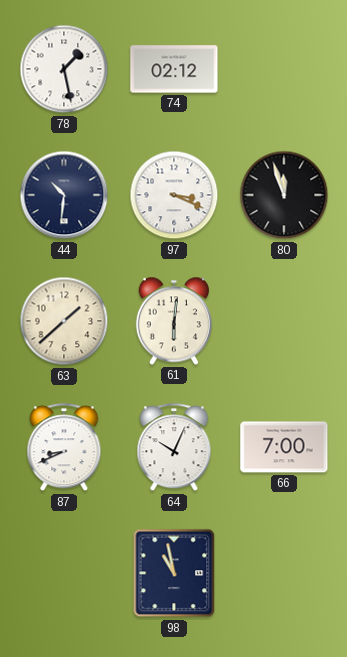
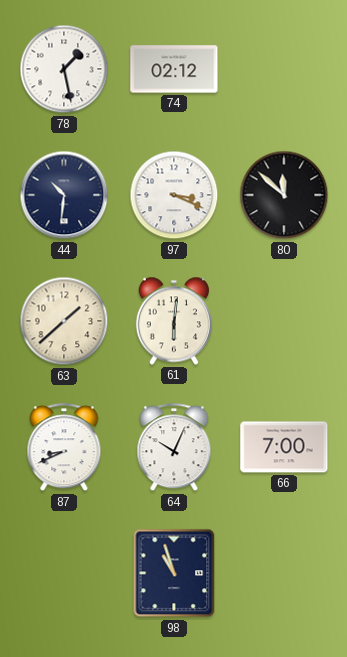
80: 11:57 -> 11:52
98: 10:58 -> 10:57
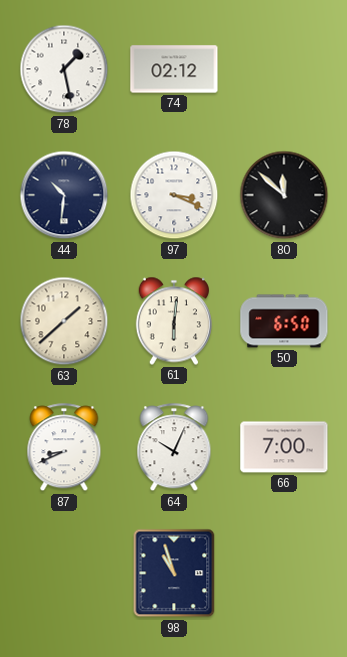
50: none -> 6:50
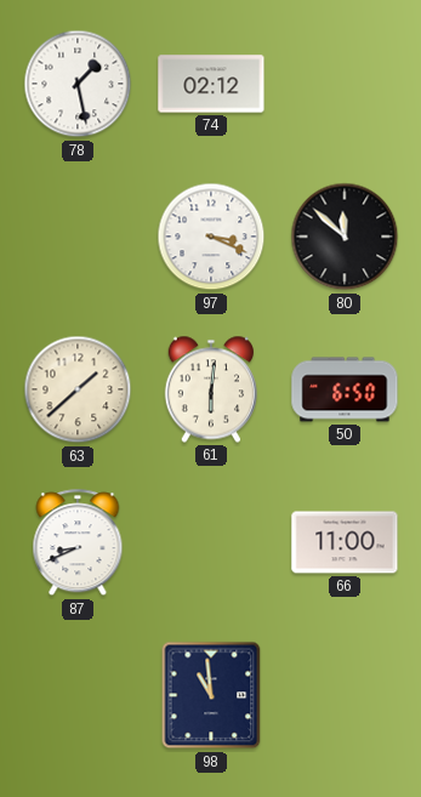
44: 10:31 -> none
64: 10:04 -> none
66: 7:00 -> 11:00
98: 10:57 -> 10:59
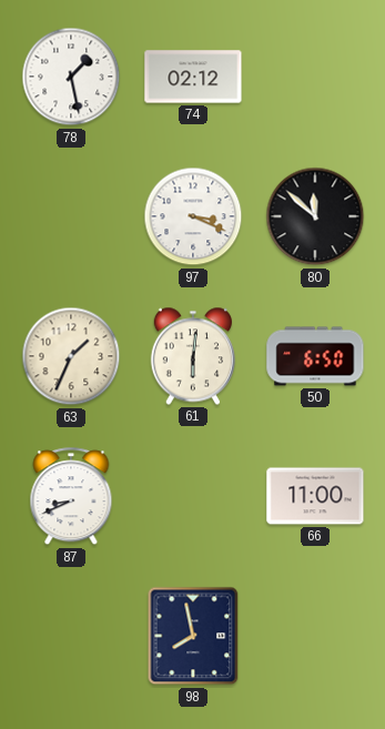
63: 1:38 -> 1:34
98: 10:59 -> 7:58
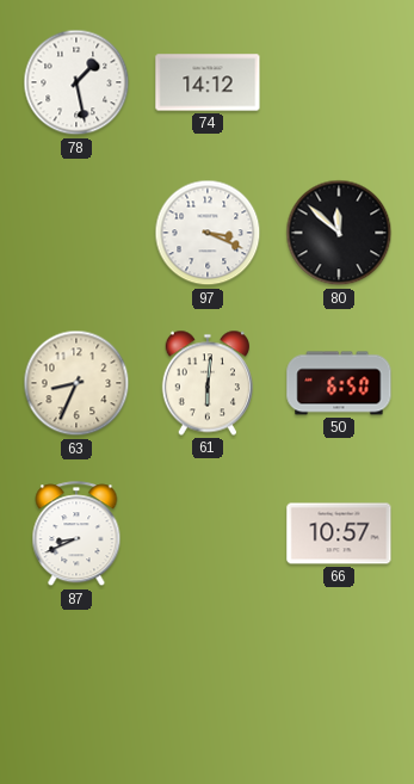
74: 02:12 -> 14:12
63: 1:34 -> 8:34
66: 11:00 -> 10:57
98: 7:58 -> none
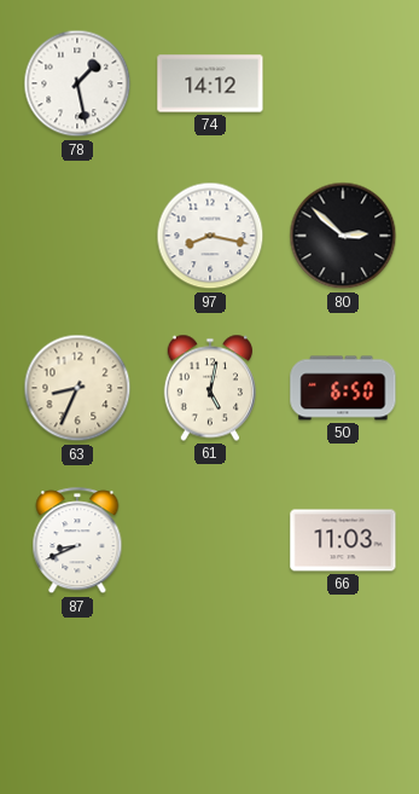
97: 3:19 -> 8:17
80: 11:52 -> 2:52
61: 6:01 -> 5:02
66: 10:57 -> 11:03
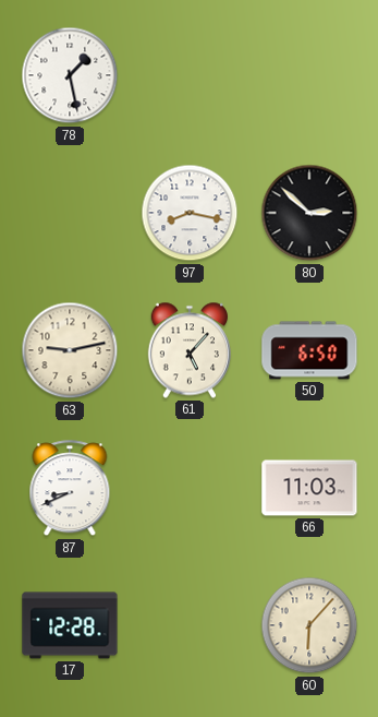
74: 14:12 -> none
63: 8:34 -> 9:13
61: 5:02 -> 5:07
17: none -> 12:28
60: none -> 6:07
